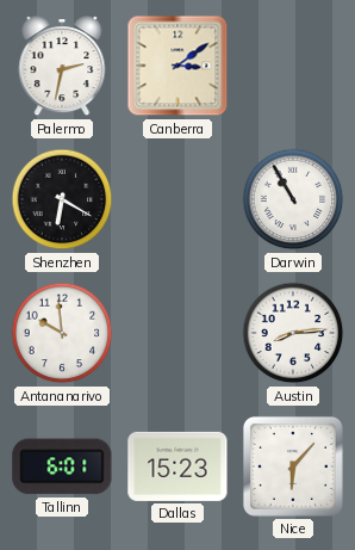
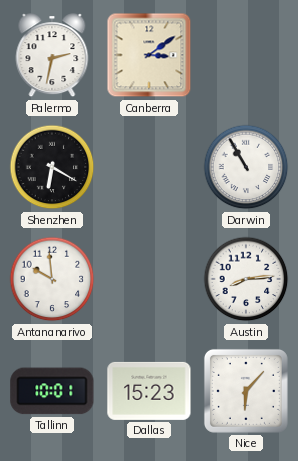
Tallinn: 6:01 -> 10:01
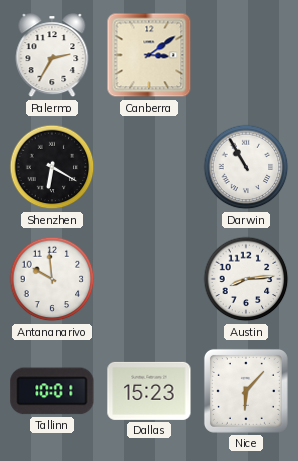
Palermo: 2:32 -> 2:35
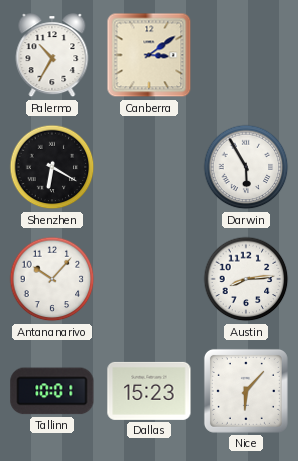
Palermo: 2:35 -> 10:35
Darwin: 10:55 -> 5:55
Antananarivo: 9:59 -> 10:07
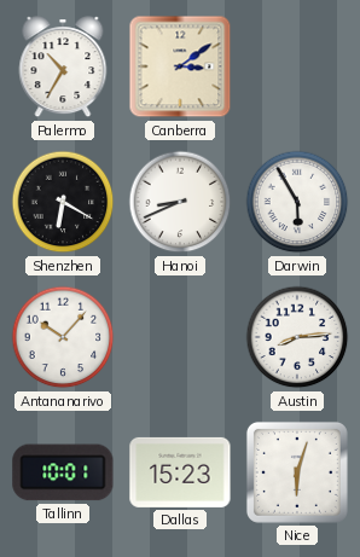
Hanoi: none -> 8:41
Nice: 6:07 -> 6:03
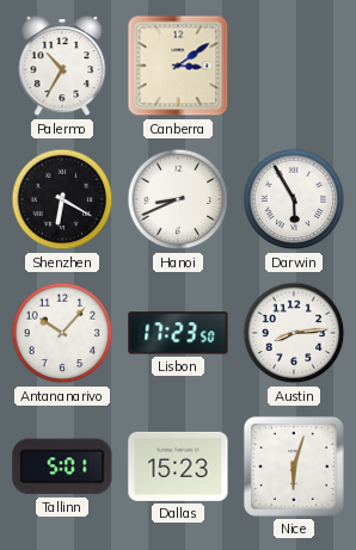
Lisbon: none -> 17:23
Tallinn: 10:01 -> 5:01
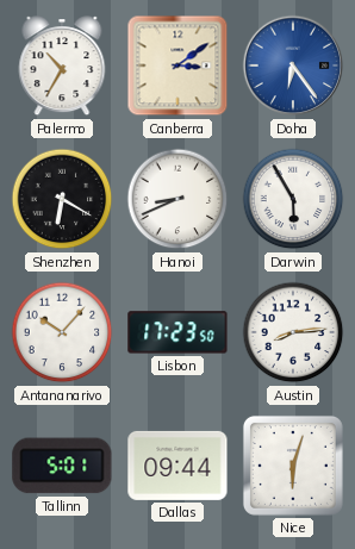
Doha: none -> 6:24
Dallas: 15:23 -> 09:44
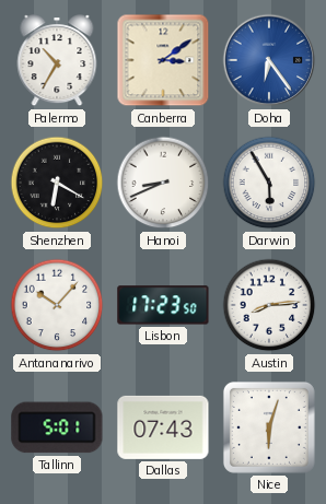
Dallas: 09:44 -> 07:43
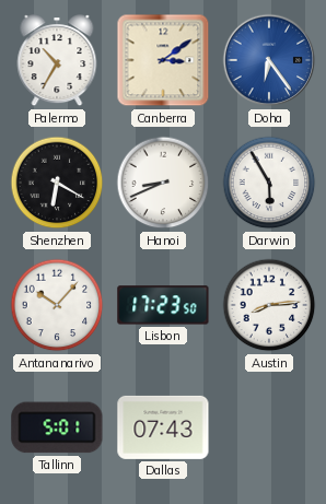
Nice: 6:03 -> none
